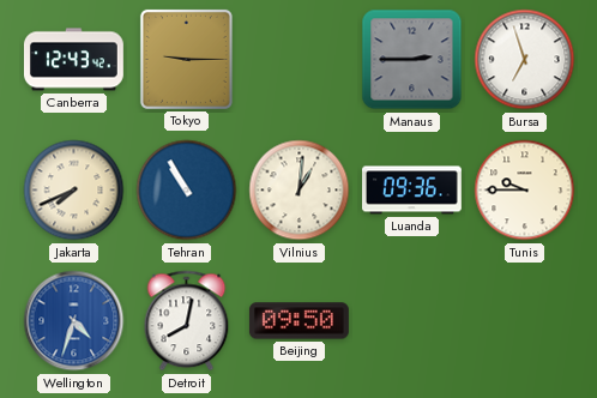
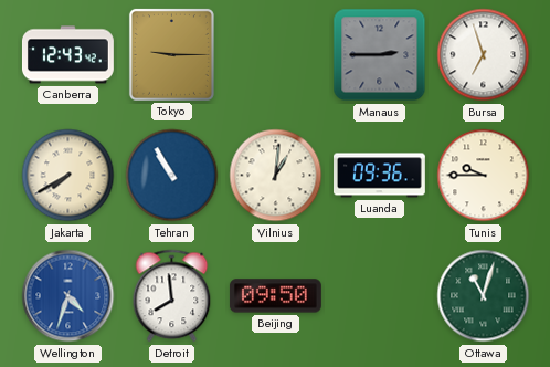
Jakarta: 7:41 -> 7:40
Detroit: 8:02 -> 7:59
Ottawa: none -> 11:03
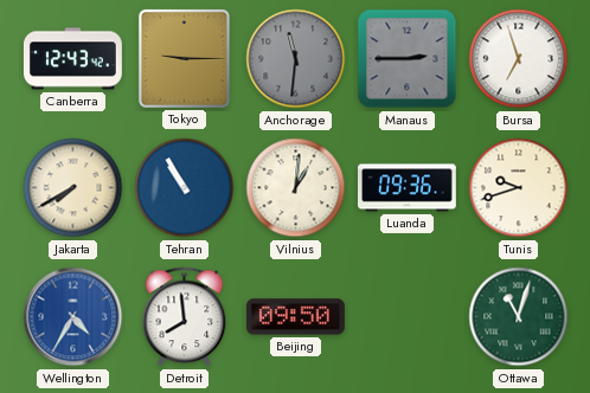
Anchorage: none -> 11:31
Tunis: 9:45 -> 9:42
Wellington: 4:33 -> 4:35
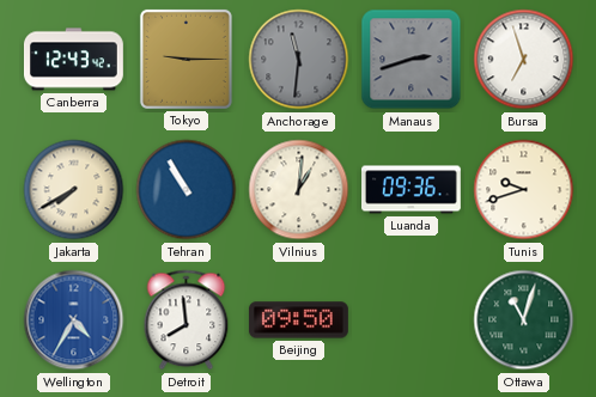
Manaus: 2:45 -> 2:42
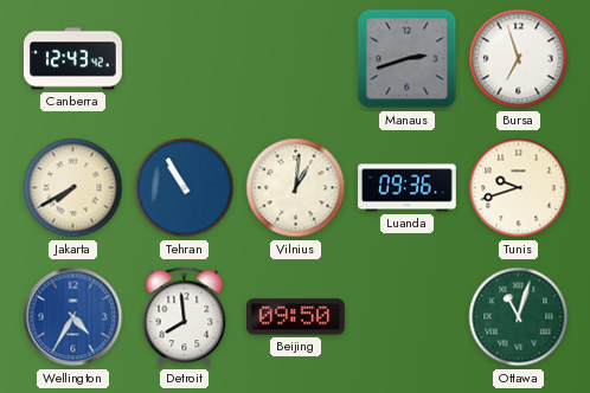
Tokyo: 9:15 -> none
Anchorage: 11:31 -> none
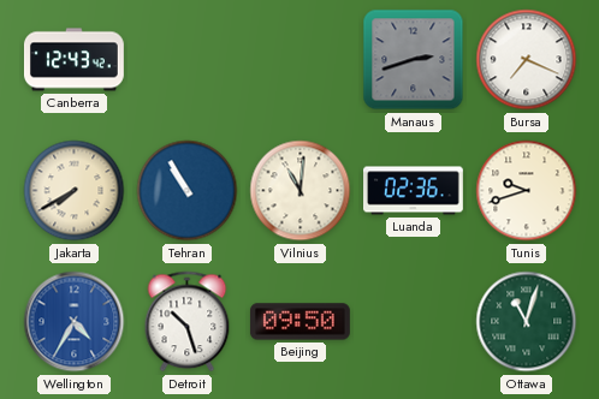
Bursa: 6:57 -> 7:19
Vilnius: 1:01 -> 11:01
Luanda: 09:36 -> 02:36
Detroit: 7:59 -> 10:27
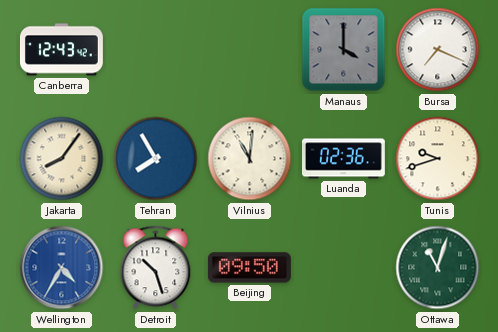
Manaus: 2:42 -> 4:00
Jakarta: 7:40 -> 8:06
Tehran: 10:55 -> 7:55
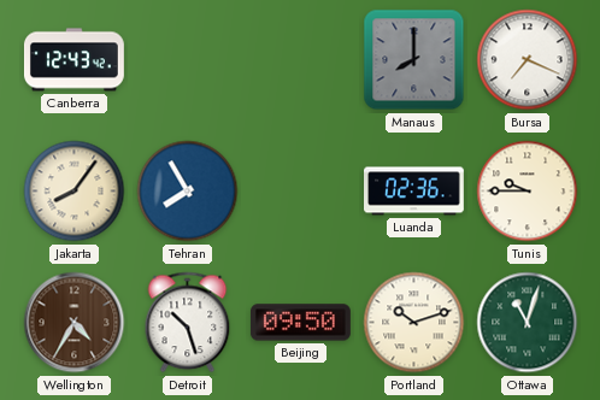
Manaus: 4:00 -> 8:00
Vilnius: 11:01 -> none
Tunis: 9:42 -> 9:45
Wellington dial: blue -> brown
Portland: none -> 10:12
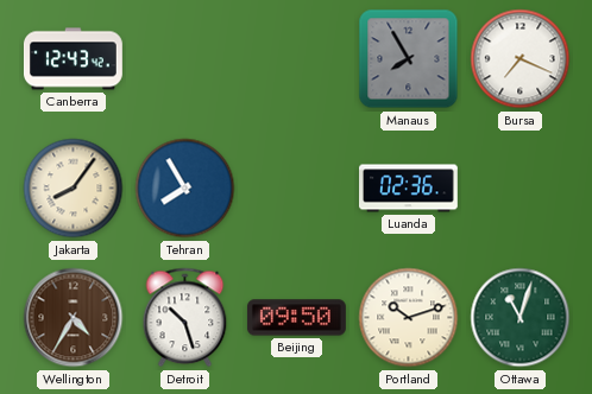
Manaus: 8:00 -> 7:55
Tunis: 9:45 -> none
